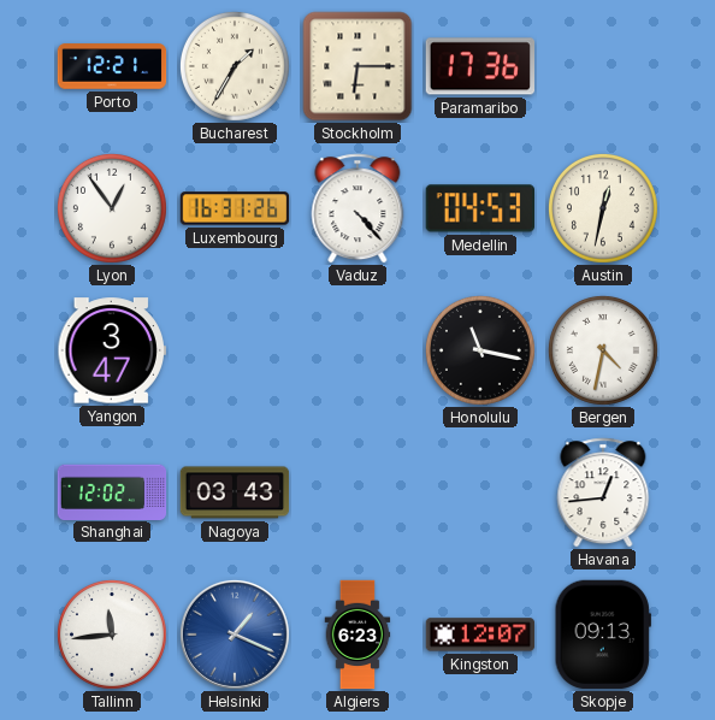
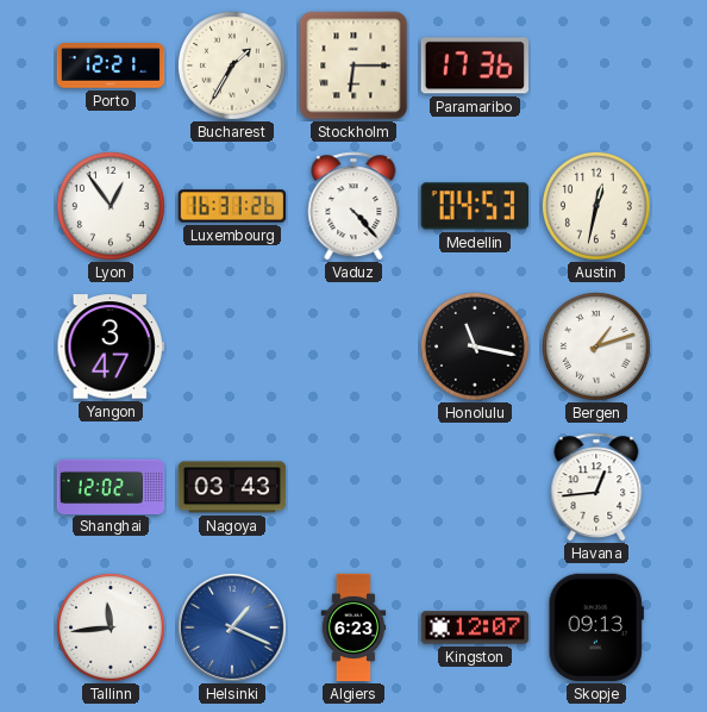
Bergen: 4:32 -> 1:12
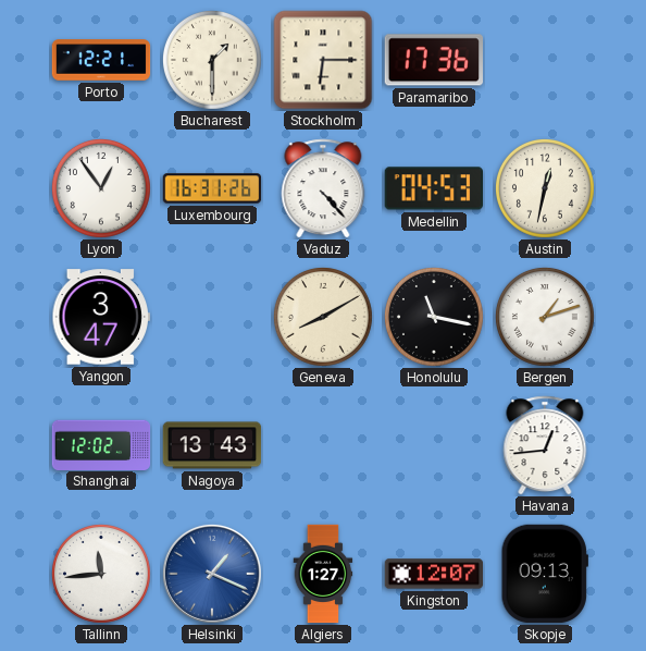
Bucharest: 1:35 -> 1:30
Geneva: none -> 8:10
Nagoya: 03:43 -> 13:43
Algiers: 6:23 -> 1:27
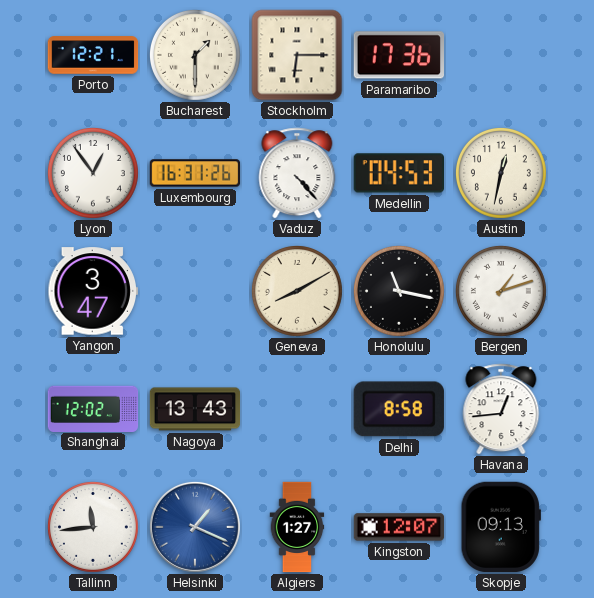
Delhi: none -> 8:58
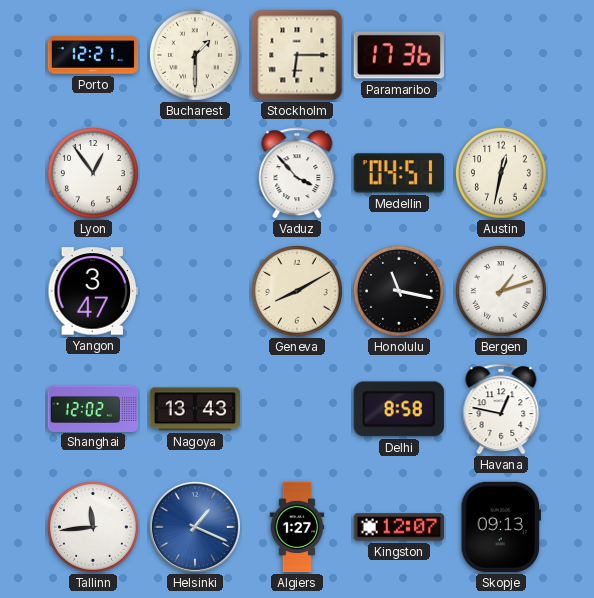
Luxembourg: 16:31 -> none
Vaduz: 4:23 -> 3:53
Medellin: 04:53 -> 04:51
Havana: 12:44 -> 12:47
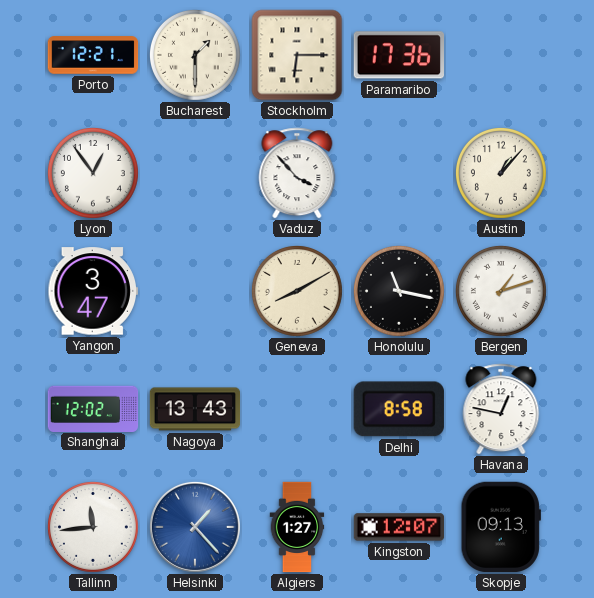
Medellin: 04:51 -> none
Austin: 12:32 -> 1:07
Helsinki: 1:19 -> 1:23
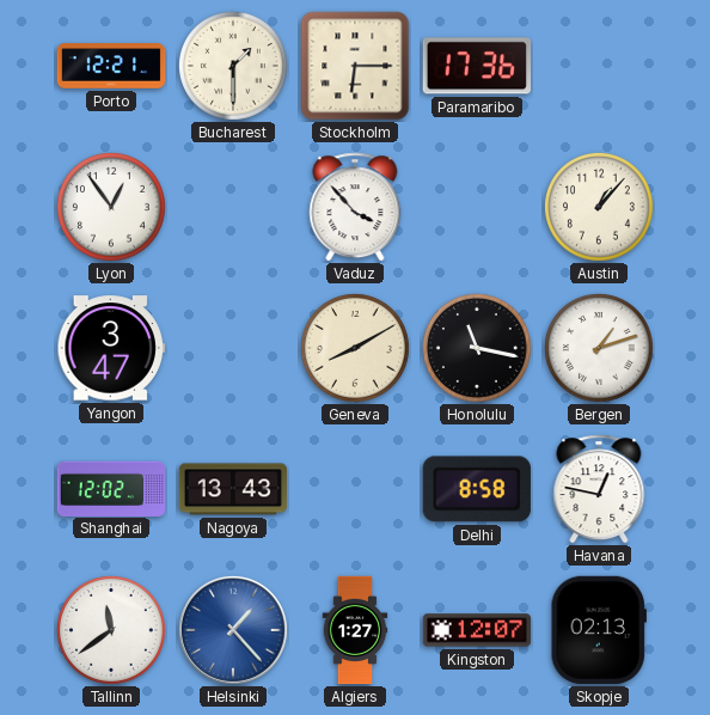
Tallinn: 11:44 -> 11:39
Skopje: 09:13 -> 02:13
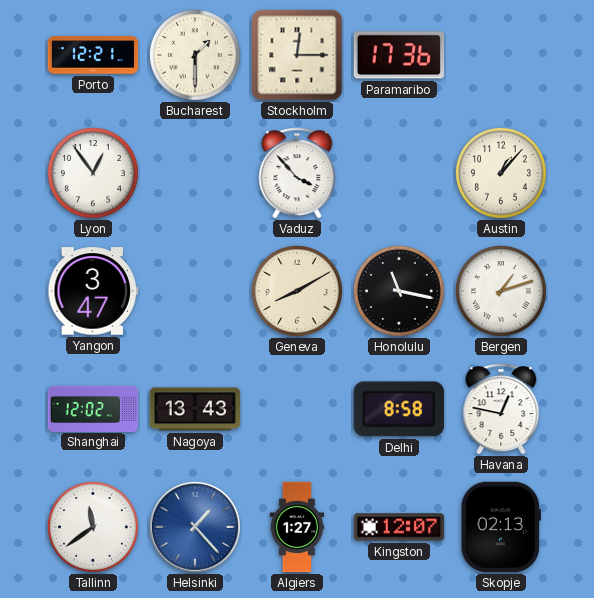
Stockholm: 6:15 -> 12:15
